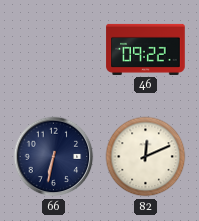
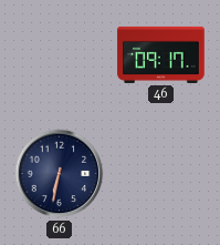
46: 09:22 -> 09:17
82: 12:11 -> none
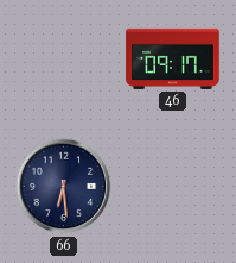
66: 6:32 -> 6:29
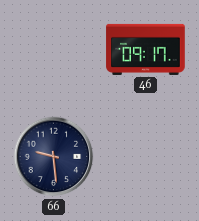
66: 6:29 -> 9:29
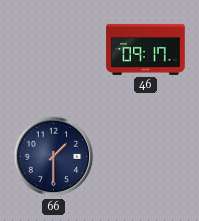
66: 9:29 -> 1:30
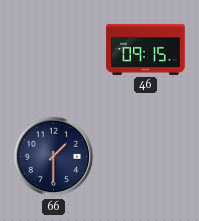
46: 09:17 -> 09:15
